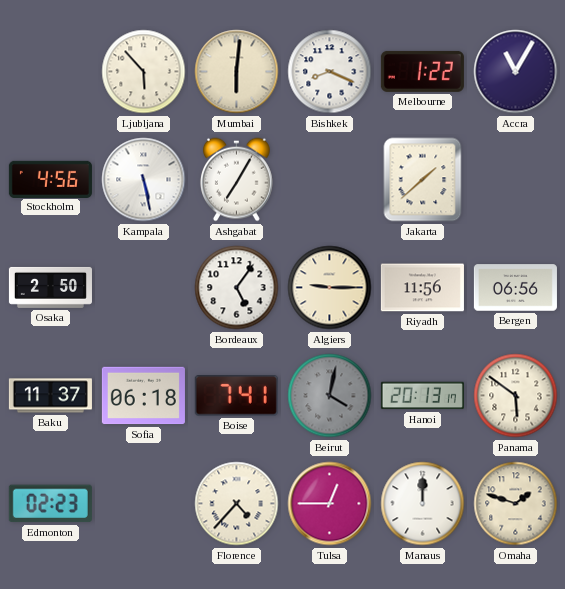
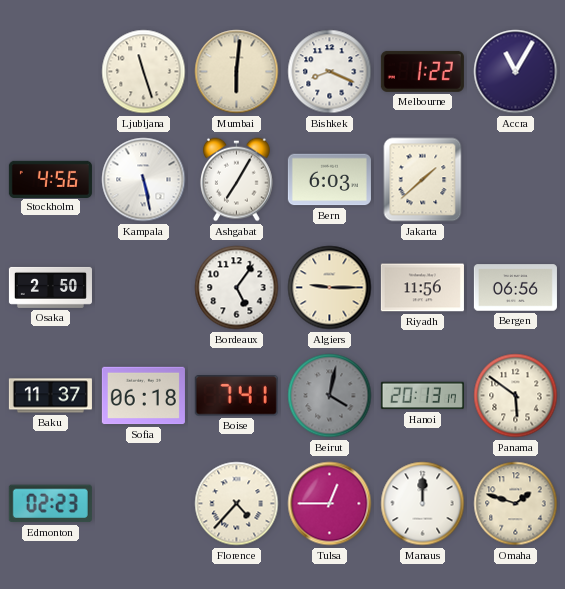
Ljubljana: 5:53 -> 11:27
Bern: none -> 6:03
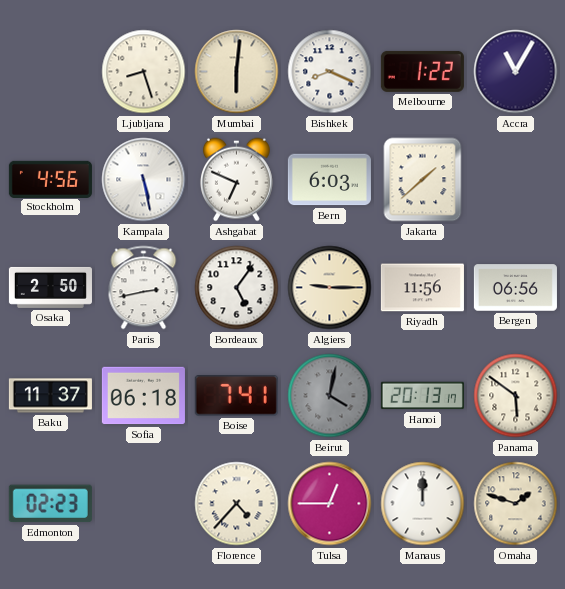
Ljubljana: 11:27 -> 8:27
Ashgabat: 7:05 -> 6:49
Paris: none -> 2:43
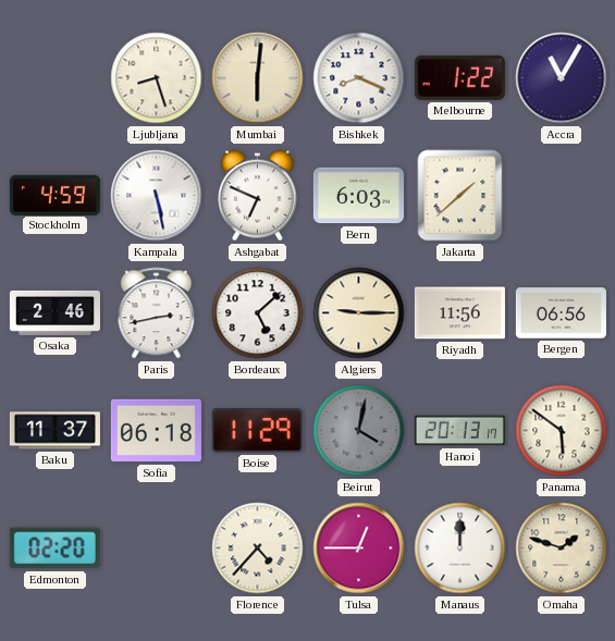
Stockholm: 4:56 -> 4:59
Osaka: 2:50 -> 2:46
Bordeaux: 5:06 -> 5:08
Boise: 7:41 -> 11:29
Edmonton: 02:23 -> 02:20
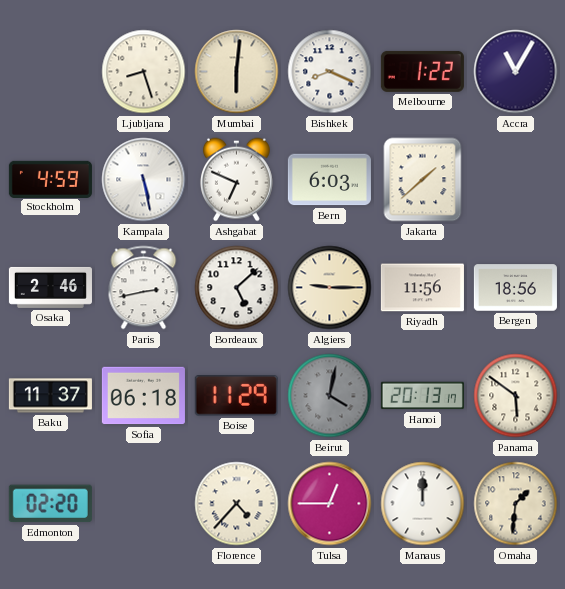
Bergen: 06:56 -> 18:56
Omaha: 1:48 -> 1:31
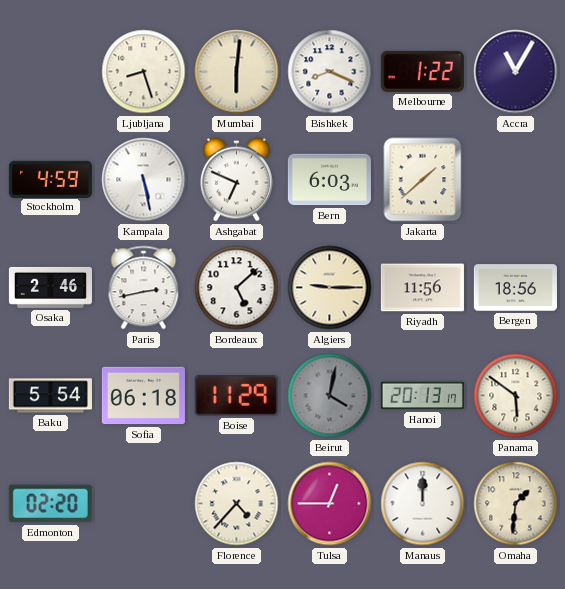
Baku: 11:37 -> 5:54
